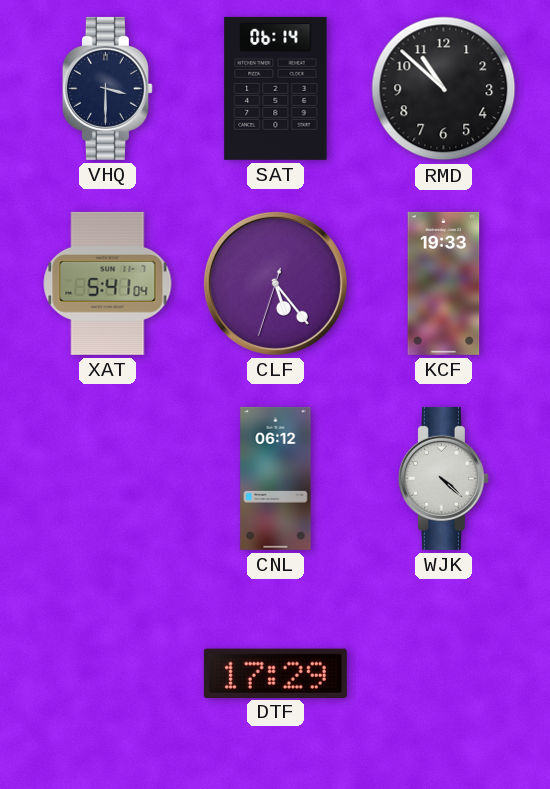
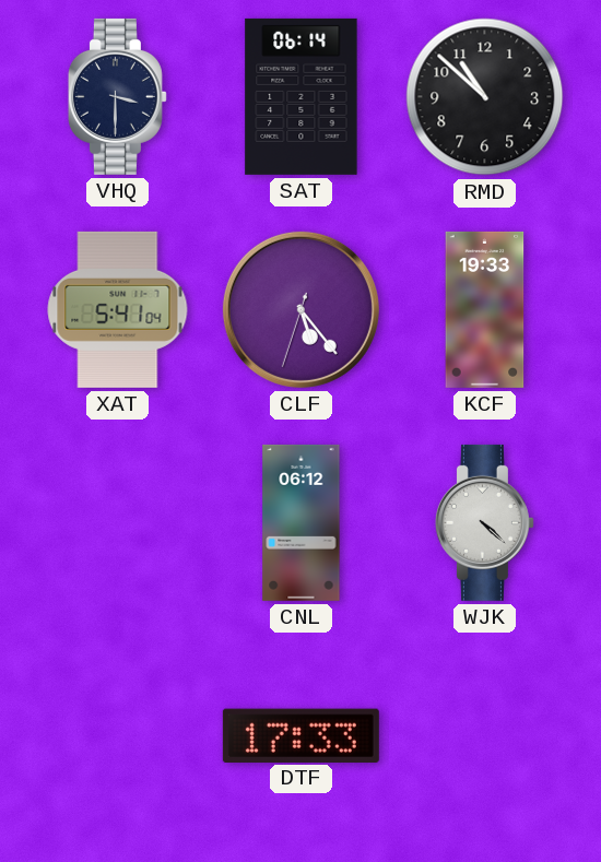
DTF: 17:29 -> 17:33
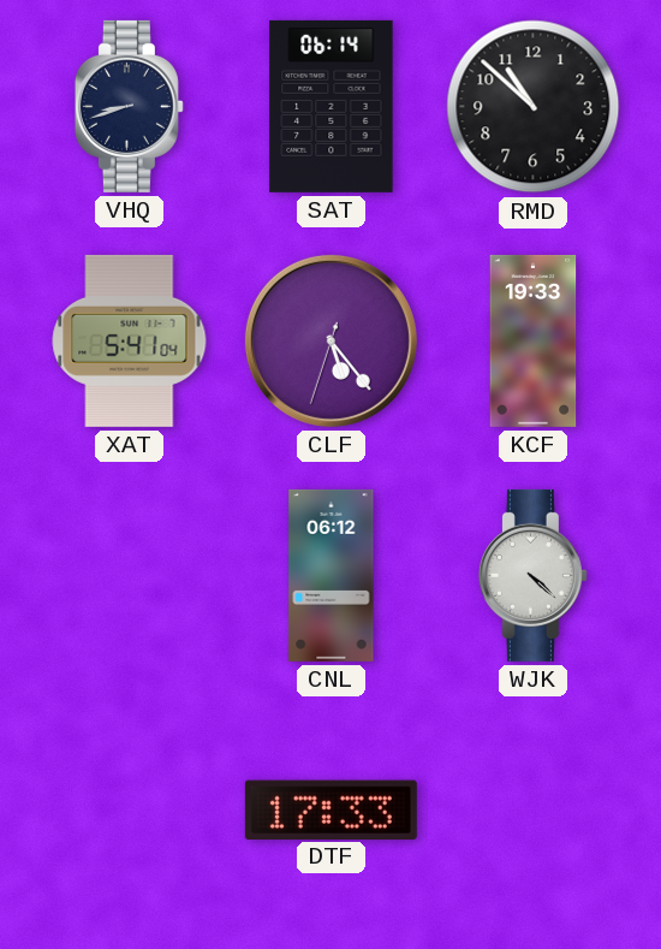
VHQ: 3:30 -> 8:42
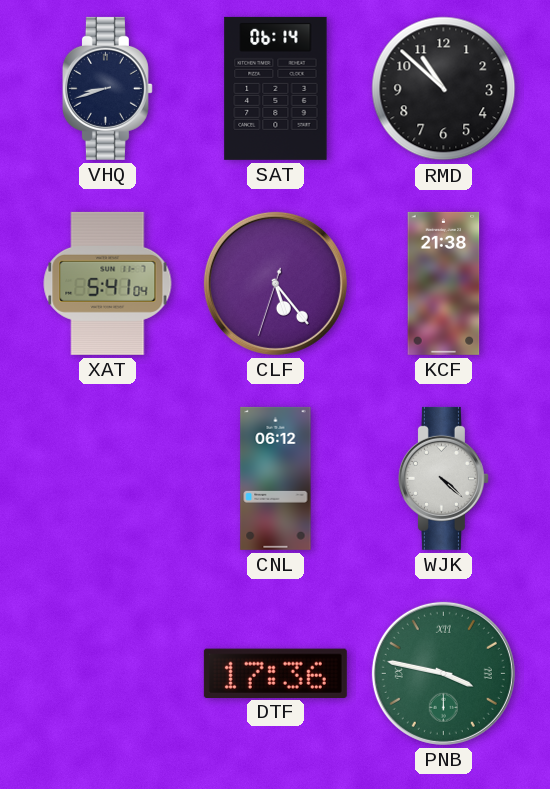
KCF: 19:33 -> 21:38
DTF: 17:33 -> 17:36
PNB: none -> 3:47
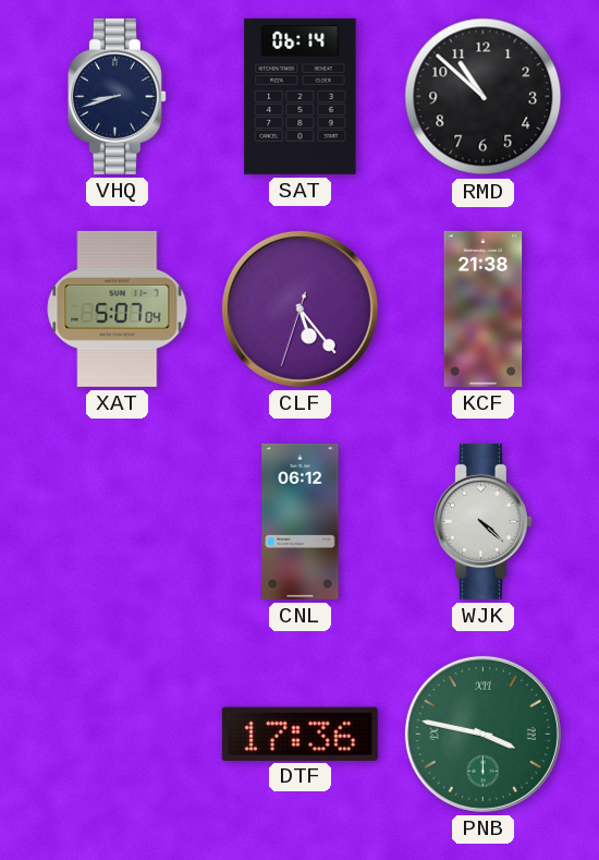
XAT: 5:41 -> 5:07
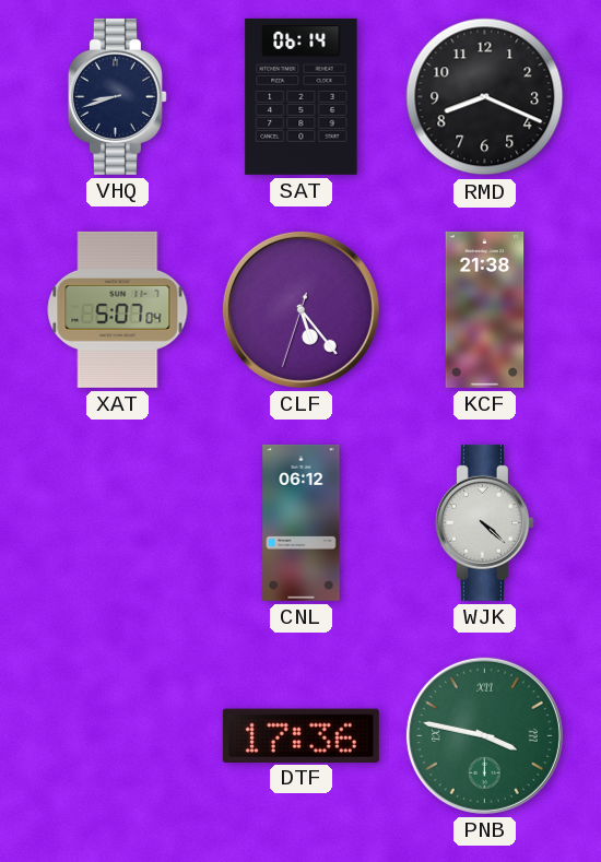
RMD: 10:52 -> 8:19
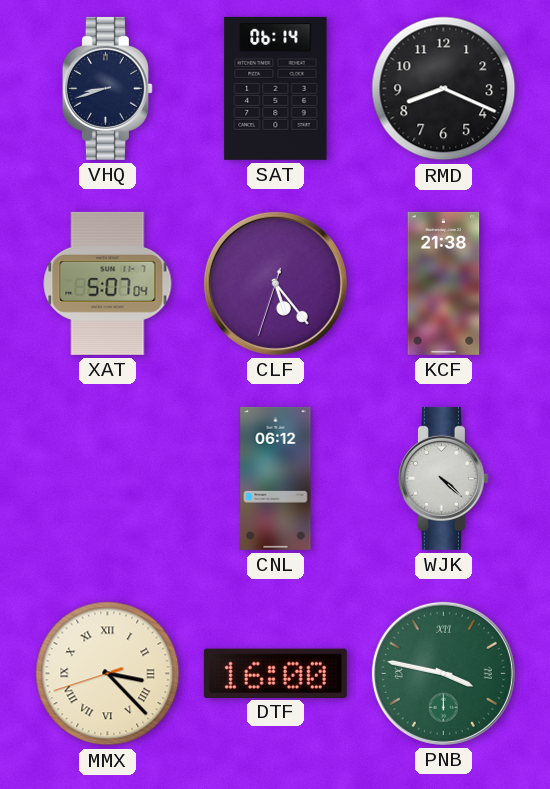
MMX: none -> 3:22
DTF: 17:36 -> 16:00
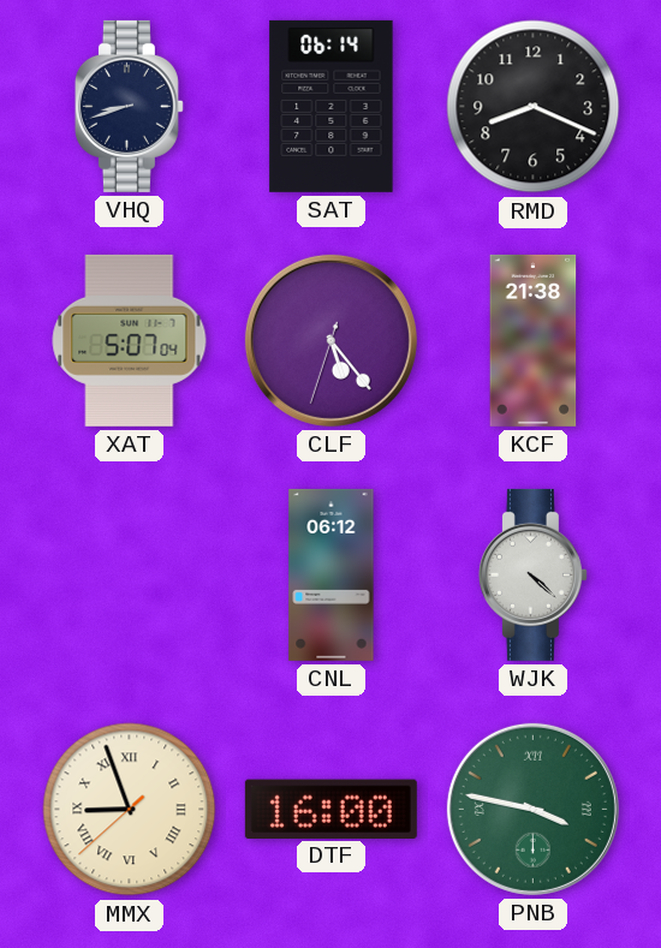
MMX: 3:22 -> 8:56
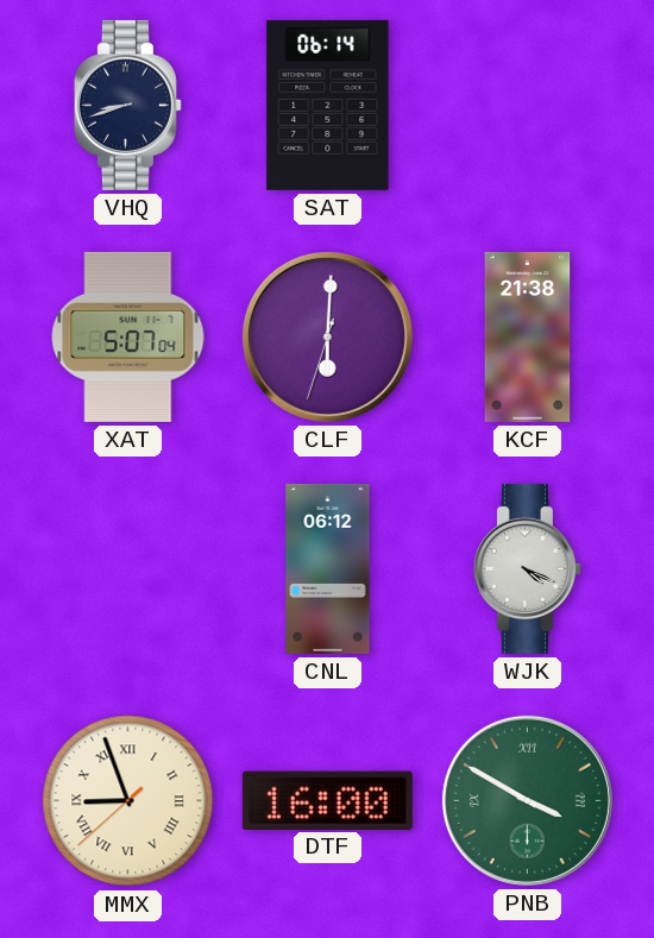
RMD: 8:19 -> none
CLF: 5:23 -> 6:00
WJK: 4:22 -> 4:19
PNB: 3:47 -> 3:50
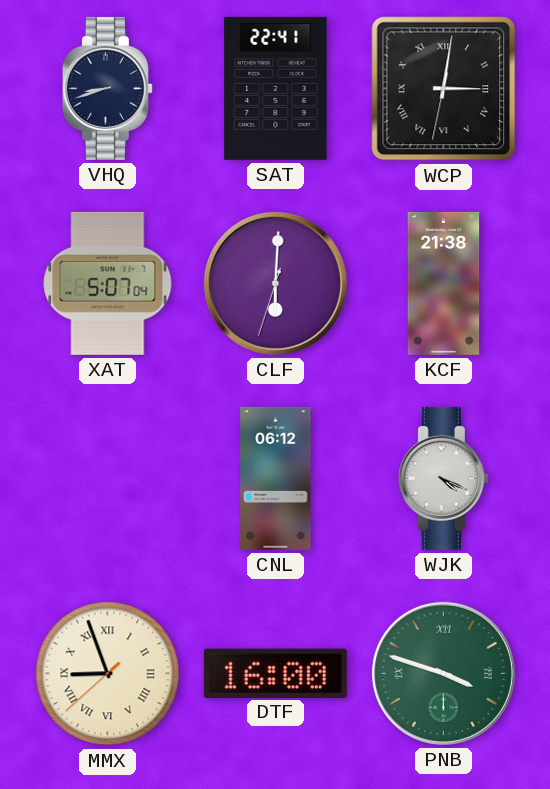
SAT: 06:14 -> 22:41
WCP: none -> 3:01
PNB: 3:50 -> 3:48
